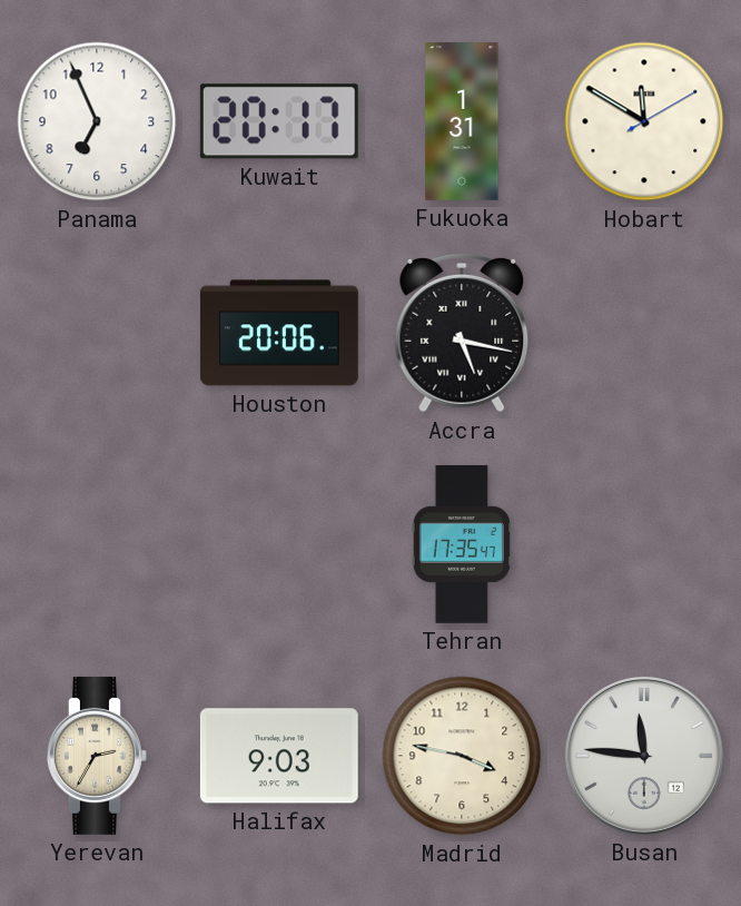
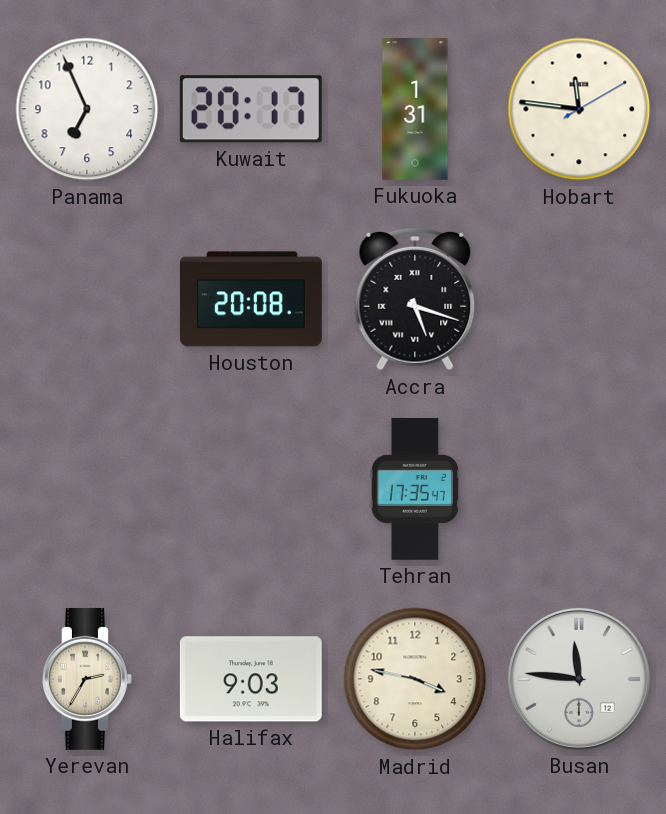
Hobart: 11:50 -> 11:46
Houston: 20:06 -> 20:08
Accra: 5:17 -> 5:18
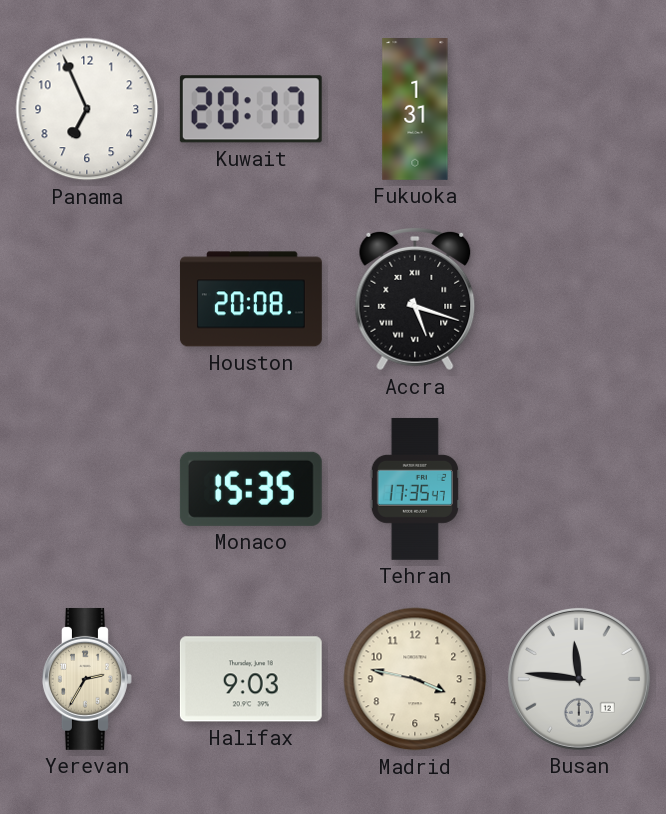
Hobart: 11:46 -> none
Monaco: none -> 15:35
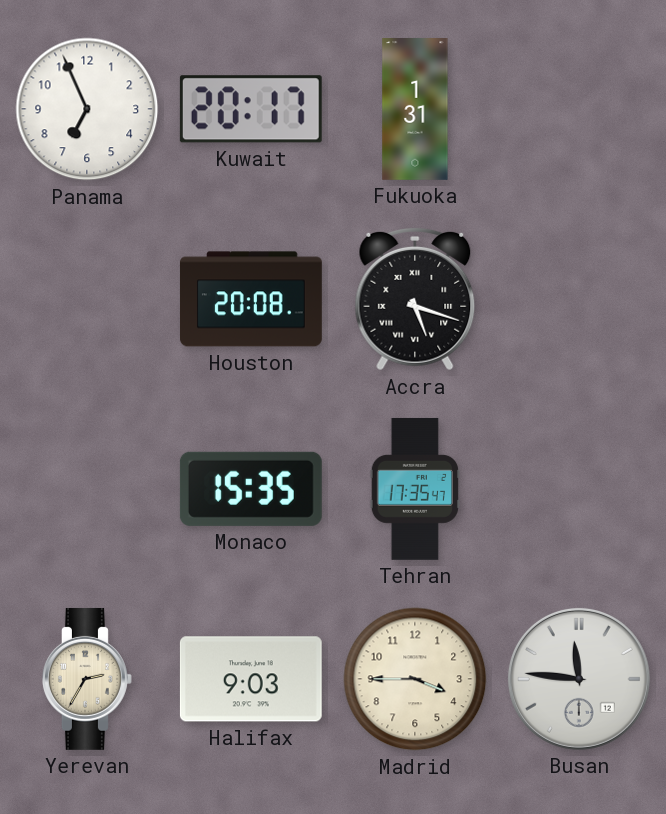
Madrid: 3:47 -> 3:45
